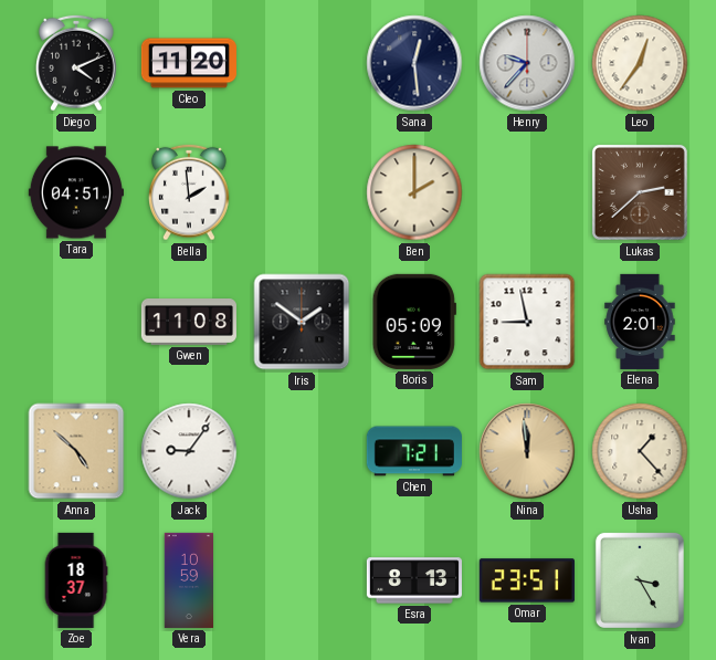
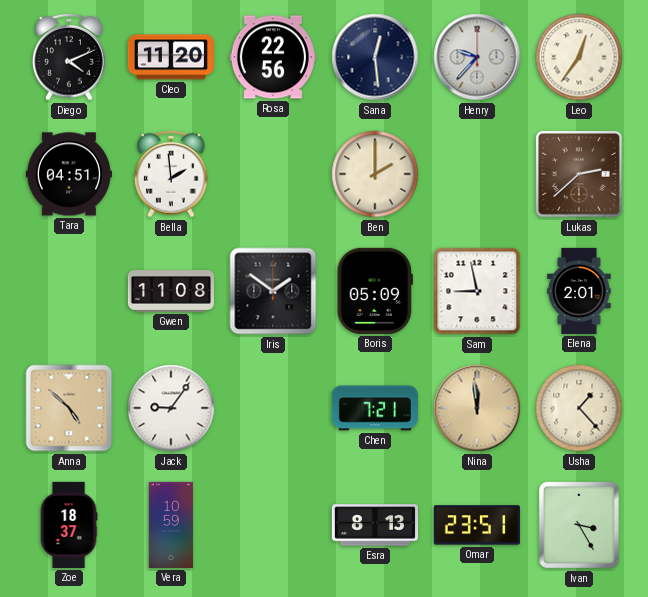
Rosa: none -> 22:56
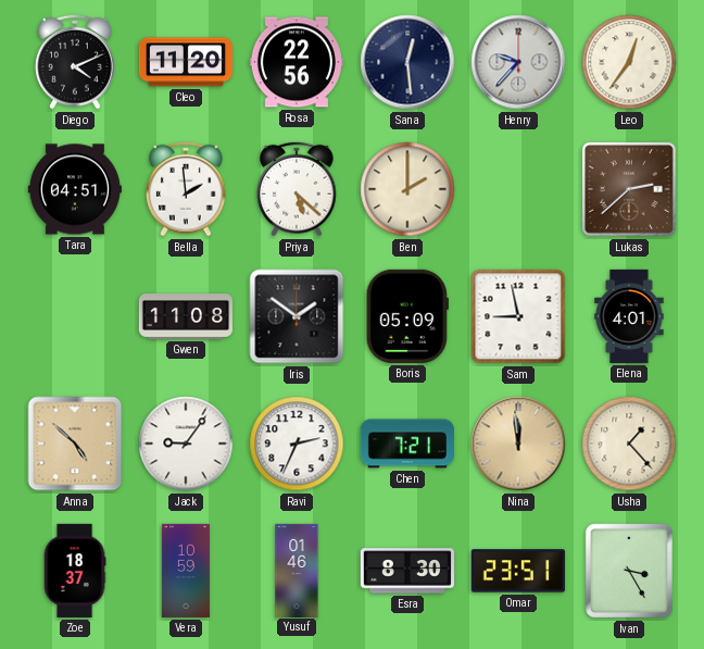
Priya: none -> 5:22
Elena: 2:01 -> 4:01
Ravi: none -> 2:34
Yusuf: none -> 01:46
Esra: 8:13 -> 8:30
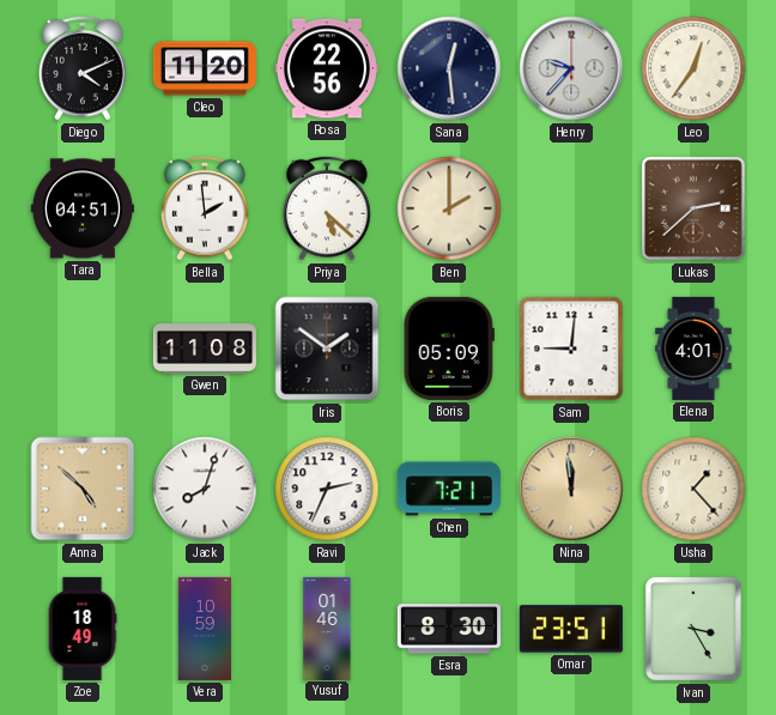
Sam: 8:58 -> 9:01
Jack: 9:06 -> 8:03
Zoe: 18:37 -> 18:49
